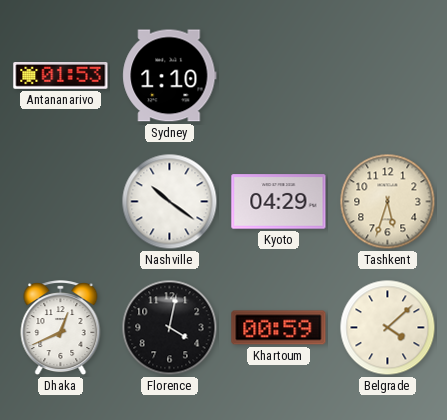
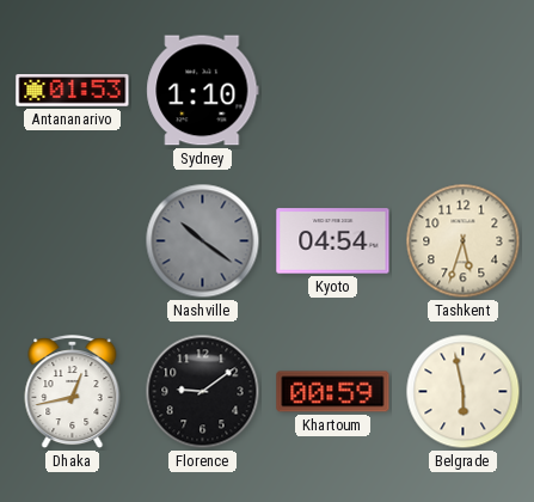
Nashville dial: white -> grey
Kyoto: 04:29 -> 04:54
Dhaka: 12:41 -> 12:43
Florence: 4:02 -> 9:09
Belgrade: 4:08 -> 5:58
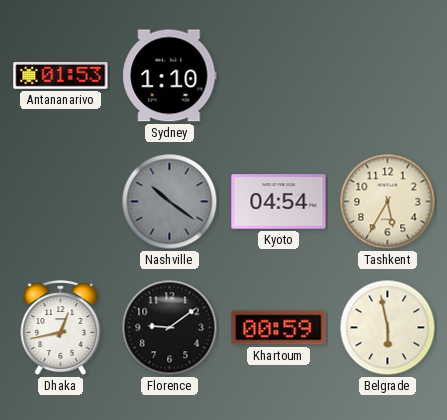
Tashkent: 5:33 -> 5:35
